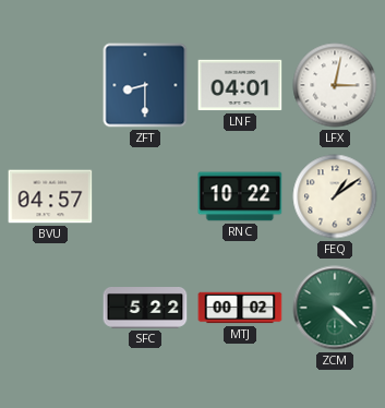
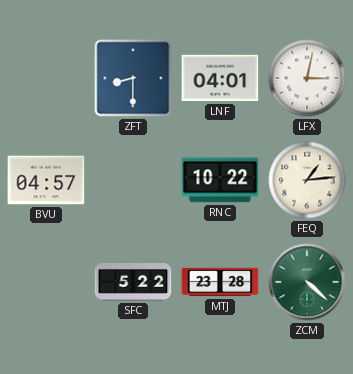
FEQ: 1:09 -> 1:14
MTJ: 00:02 -> 23:28
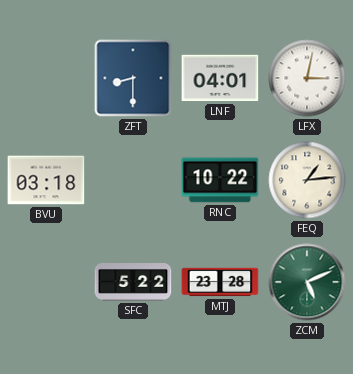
BVU: 04:57 -> 03:18
ZCM: 4:22 -> 5:11
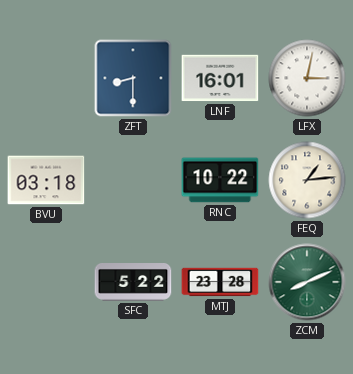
LNF: 04:01 -> 16:01
ZCM: 5:11 -> 8:11
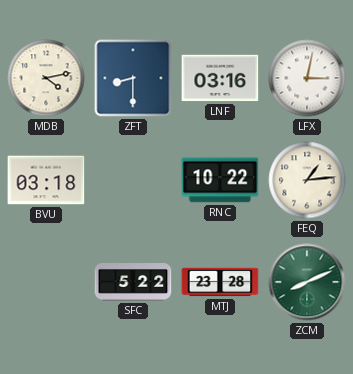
MDB: none -> 4:13
LNF: 16:01 -> 03:16
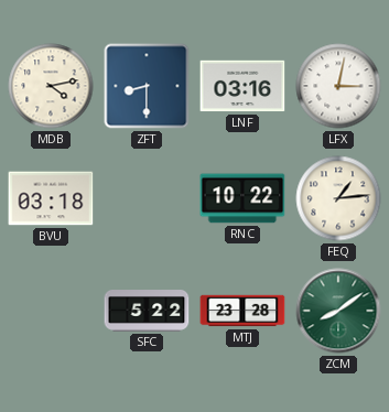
ZCM: 8:11 -> 8:09
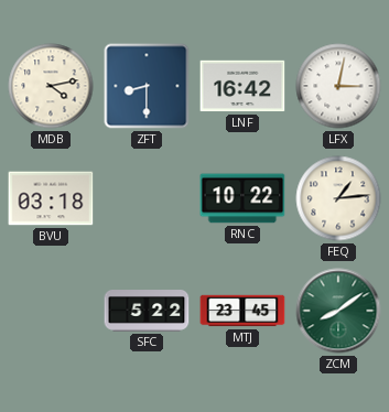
LNF: 03:16 -> 16:42
MTJ: 23:28 -> 23:45
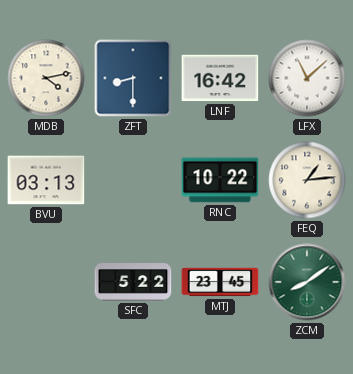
LFX: 3:02 -> 11:08
BVU: 03:18 -> 03:13
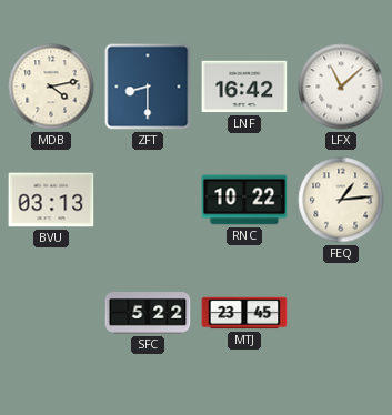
ZCM: 8:09 -> none
